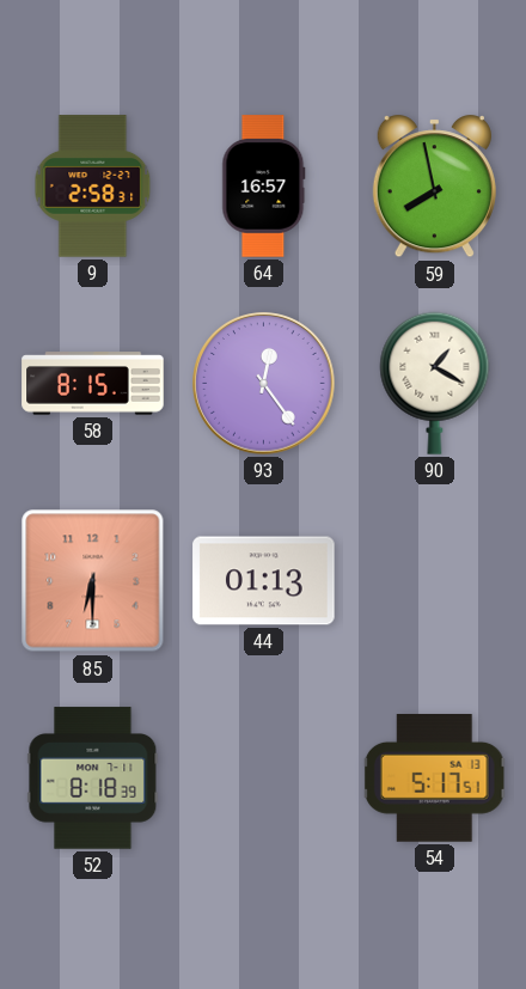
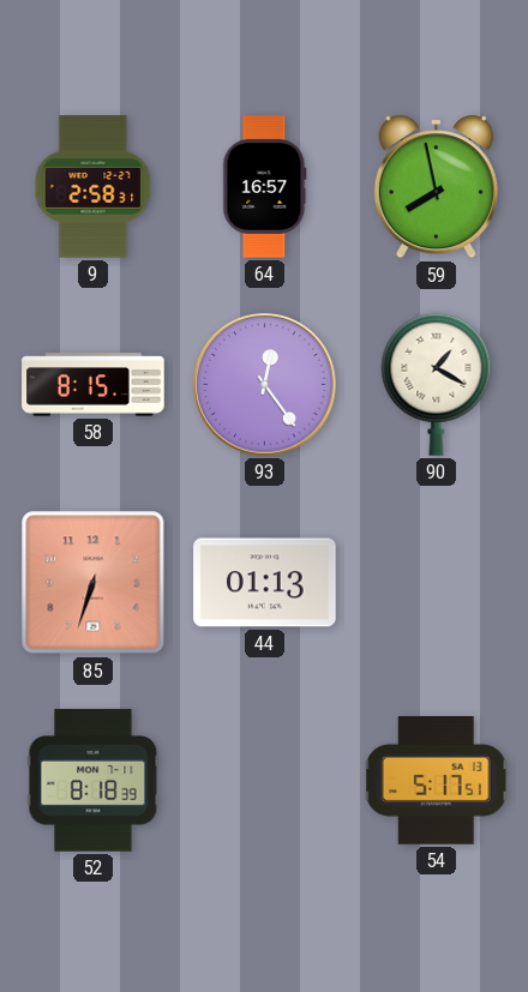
85: 6:30 -> 6:33
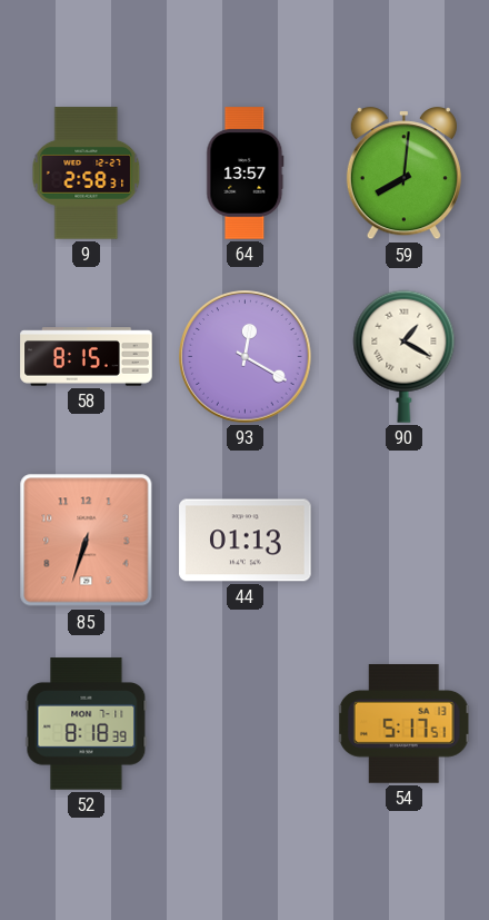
64: 16:57 -> 13:57
59: 7:58 -> 8:01
93: 12:24 -> 12:20
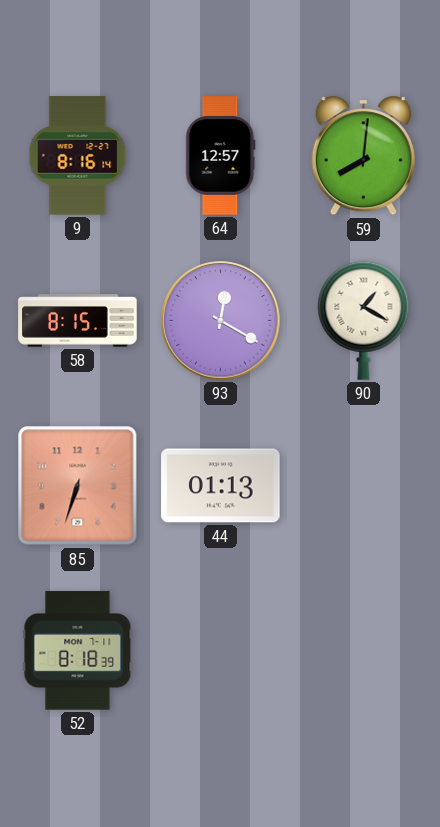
9: 2:58 -> 8:16
64: 13:57 -> 12:57
54: 5:17 -> none
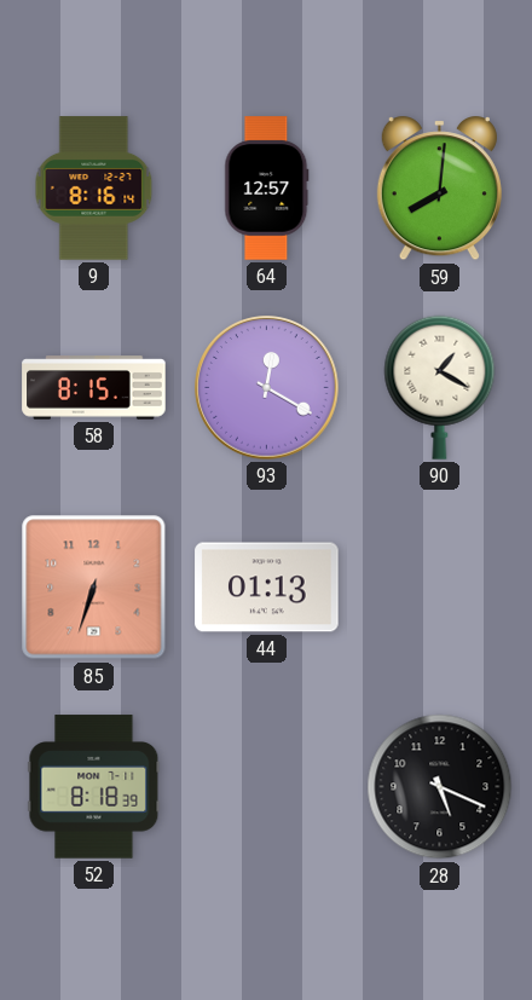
28: none -> 5:19
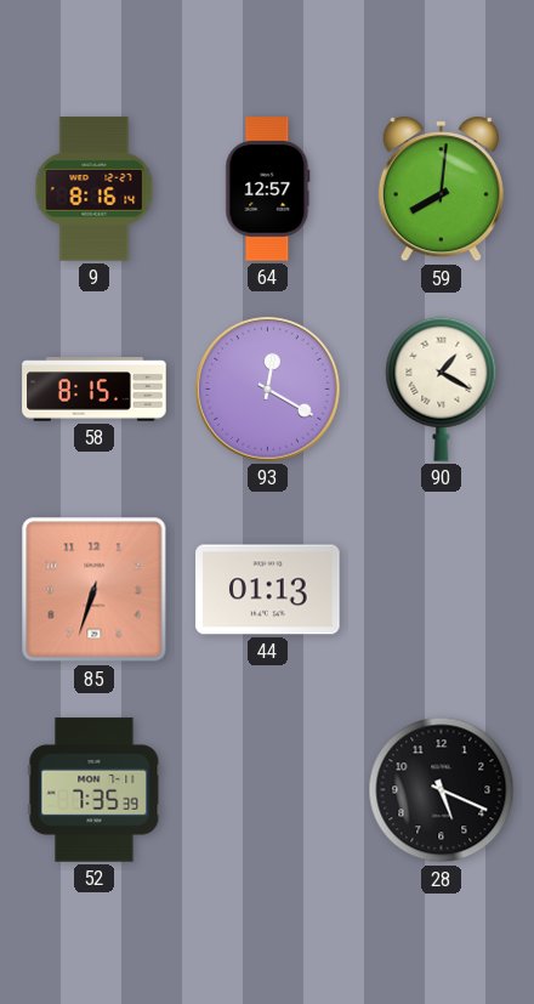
52: 8:18 -> 7:35
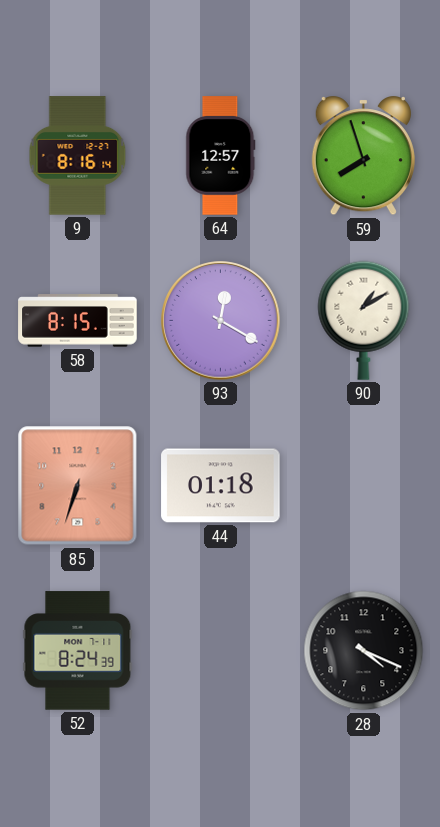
59: 8:01 -> 7:57
90: 1:20 -> 1:10
44: 01:13 -> 01:18
52: 7:35 -> 8:24
28: 5:19 -> 4:19
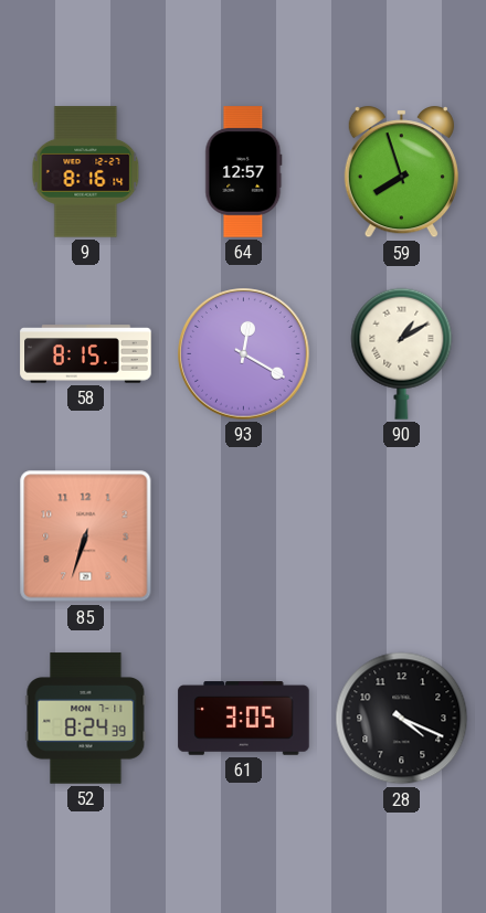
44: 01:18 -> none
61: none -> 3:05
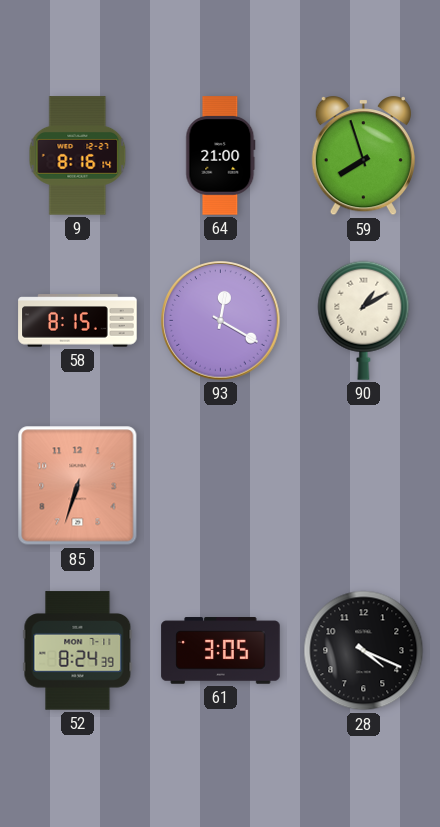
64: 12:57 -> 21:00
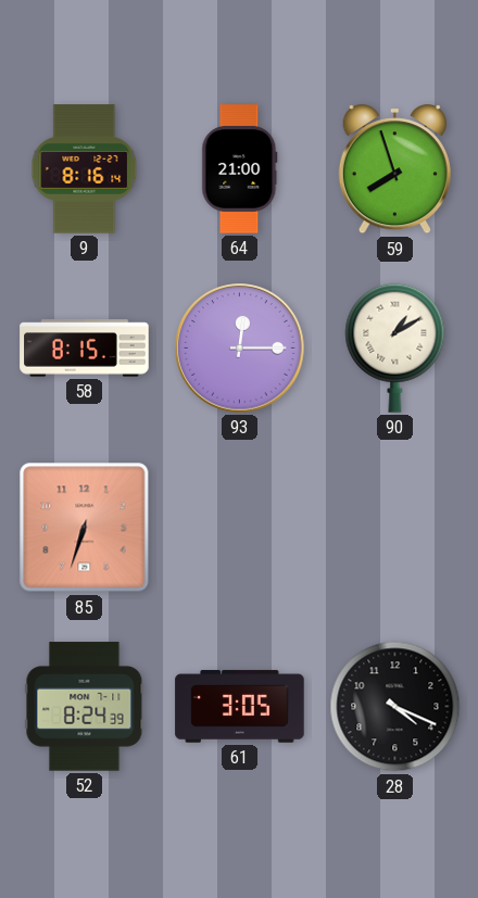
93: 12:20 -> 12:15
